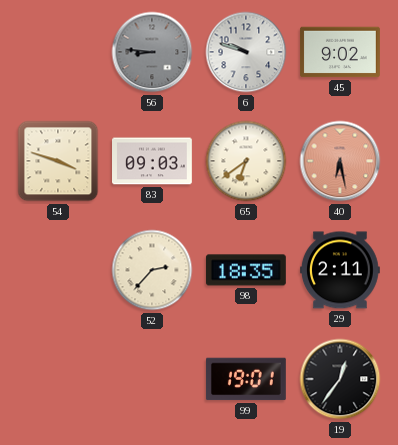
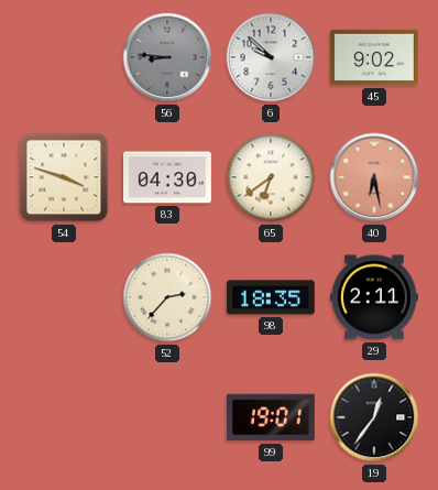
6: 9:48 -> 9:52
83: 09:03 -> 04:30
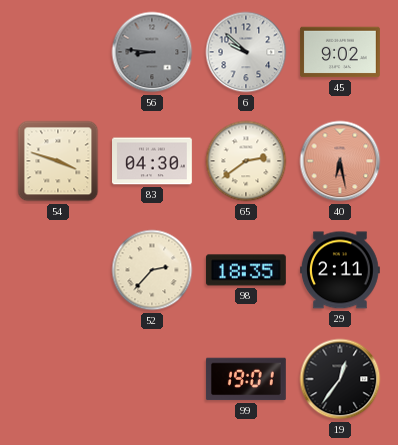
65: 6:39 -> 2:39
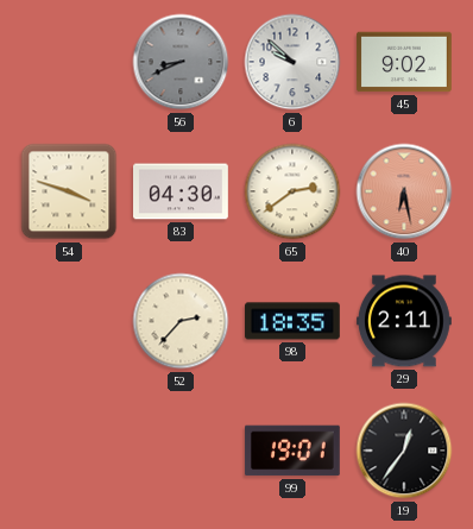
56: 8:46 -> 8:41
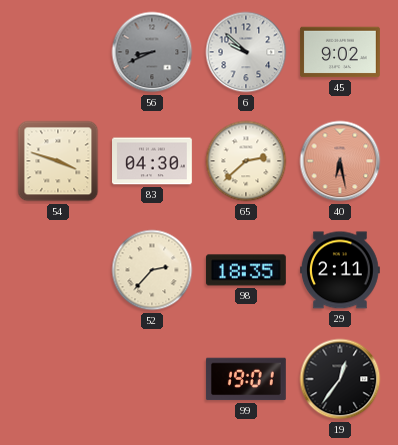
65: 2:39 -> 2:38
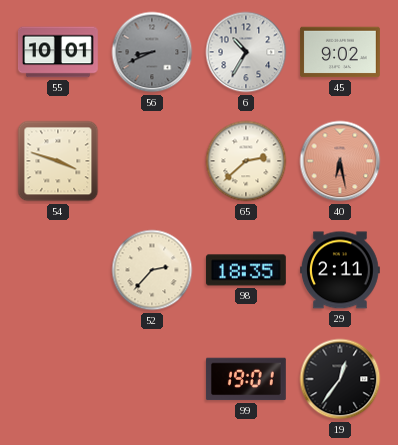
55: none -> 10:01
6: 9:52 -> 10:35
83: 04:30 -> none
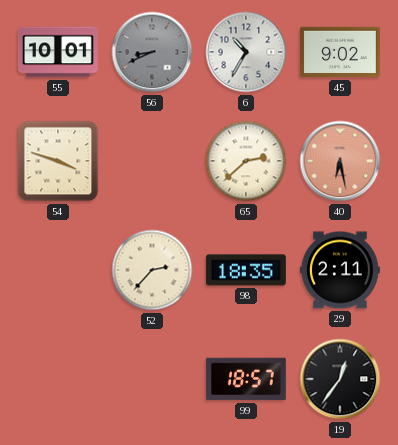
99: 19:01 -> 18:57
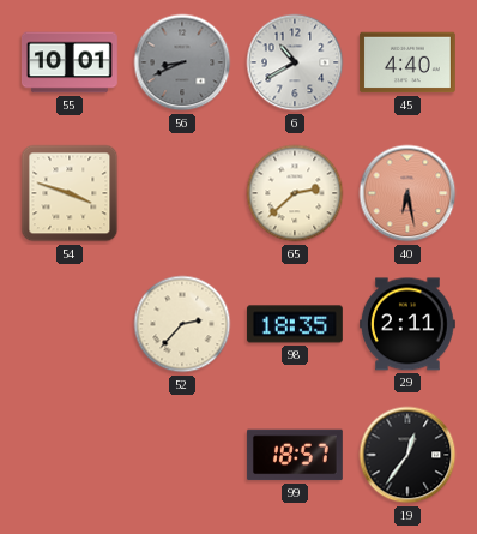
6: 10:35 -> 10:40
45: 9:02 -> 4:40
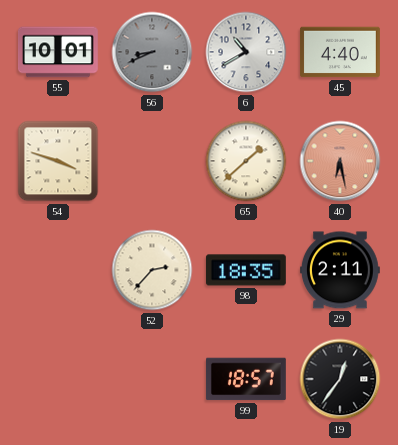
65: 2:38 -> 1:38
